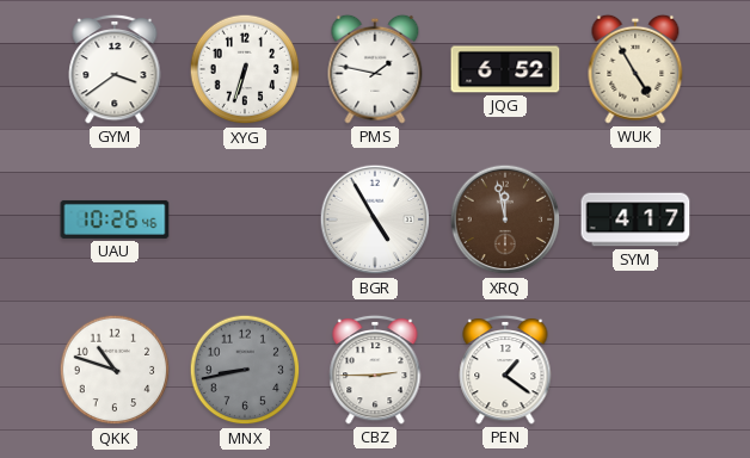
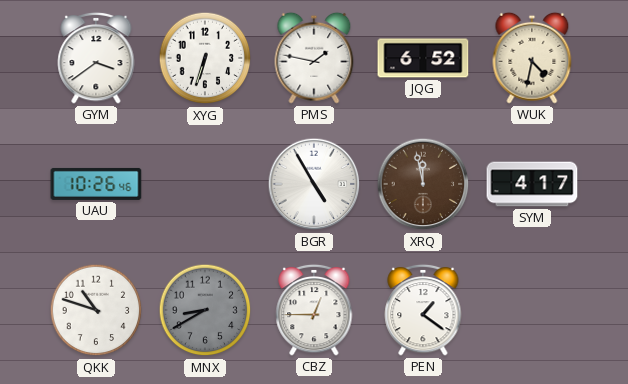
WUK: 4:55 -> 4:32
MNX: 8:43 -> 8:40
CBZ: 2:45 -> 12:45
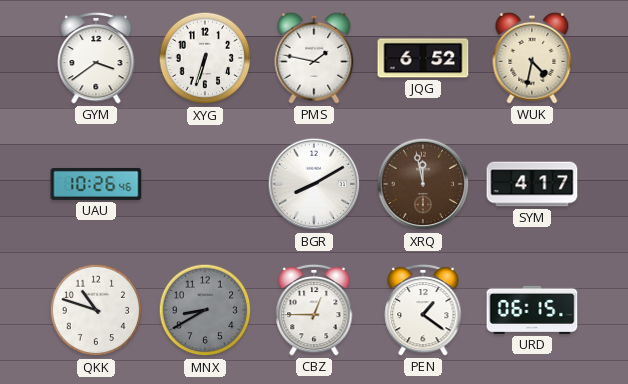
BGR: 4:55 -> 8:10
URD: none -> 06:15
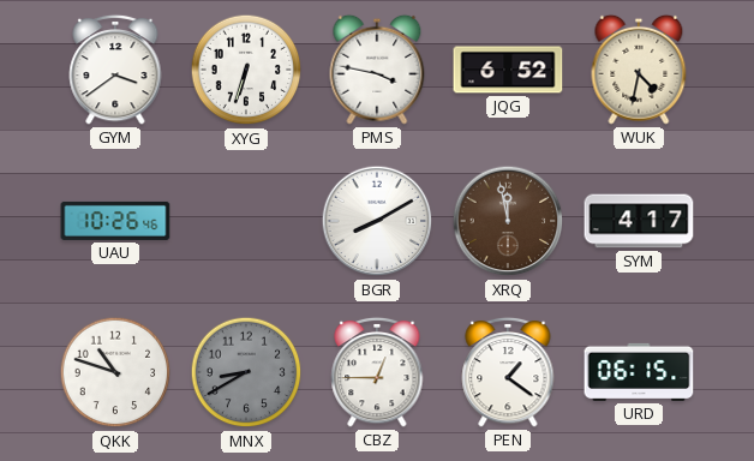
PMS: 1:47 -> 3:47
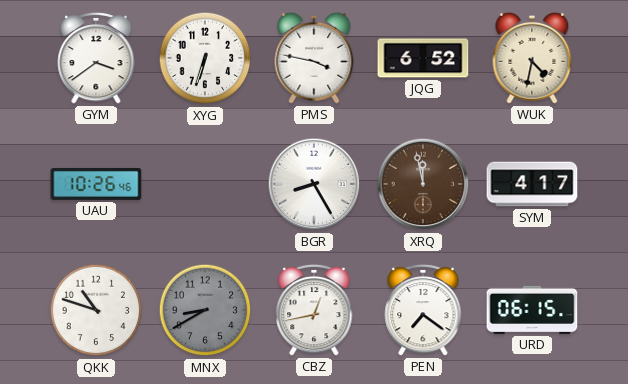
BGR: 8:10 -> 8:25
CBZ: 12:45 -> 12:43
PEN: 1:21 -> 7:21
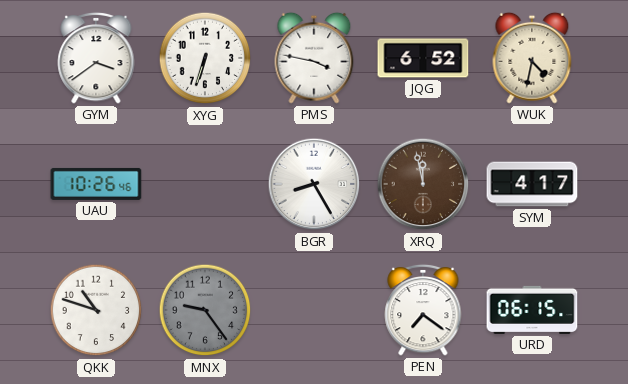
MNX: 8:40 -> 9:24
CBZ: 12:43 -> none
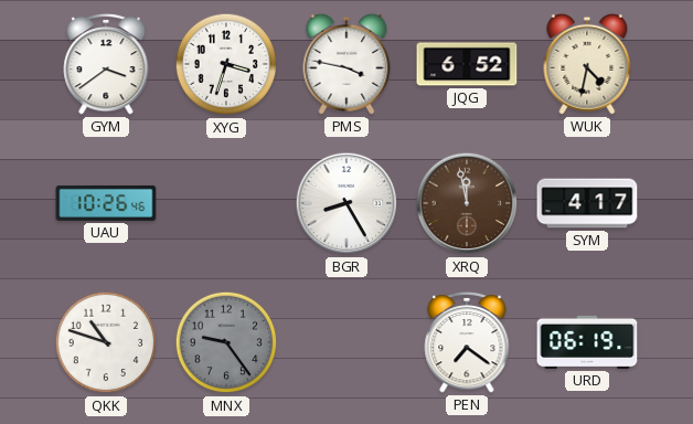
XYG: 6:33 -> 3:33
URD: 06:15 -> 06:19
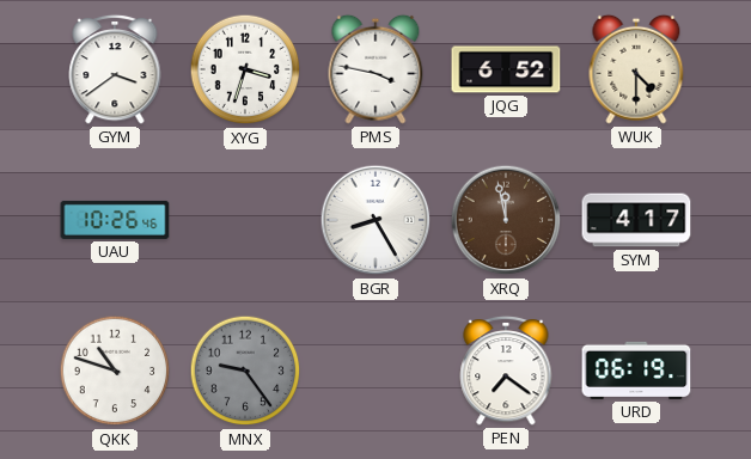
WUK: 4:32 -> 4:30
